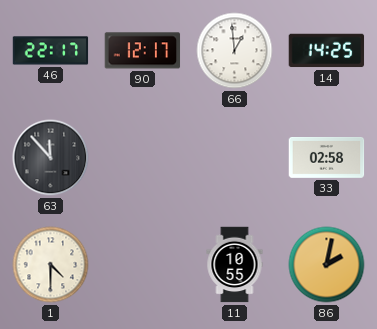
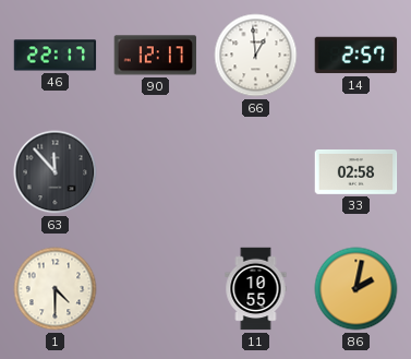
14: 14:25 -> 2:57
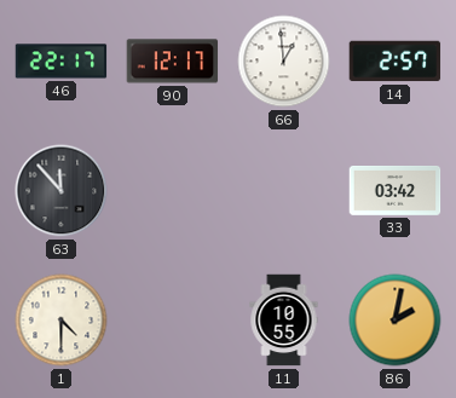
33: 02:58 -> 03:42
